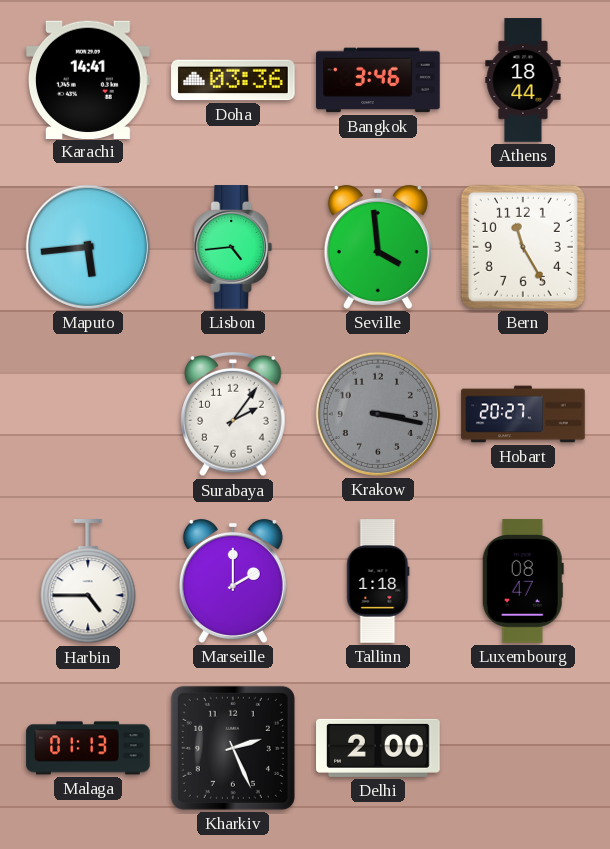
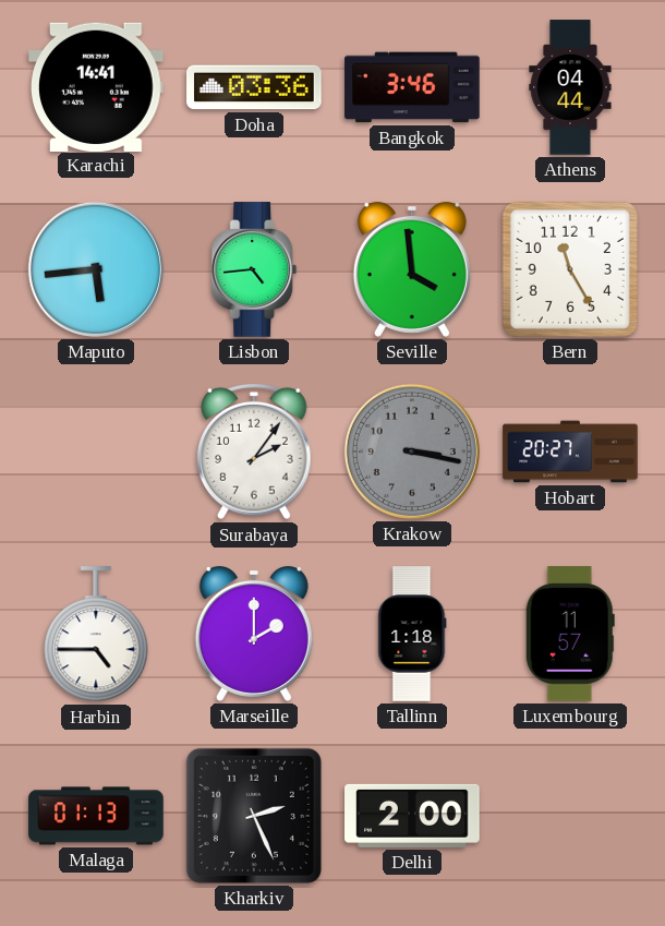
Athens: 18:44 -> 04:44
Luxembourg: 08:47 -> 11:57
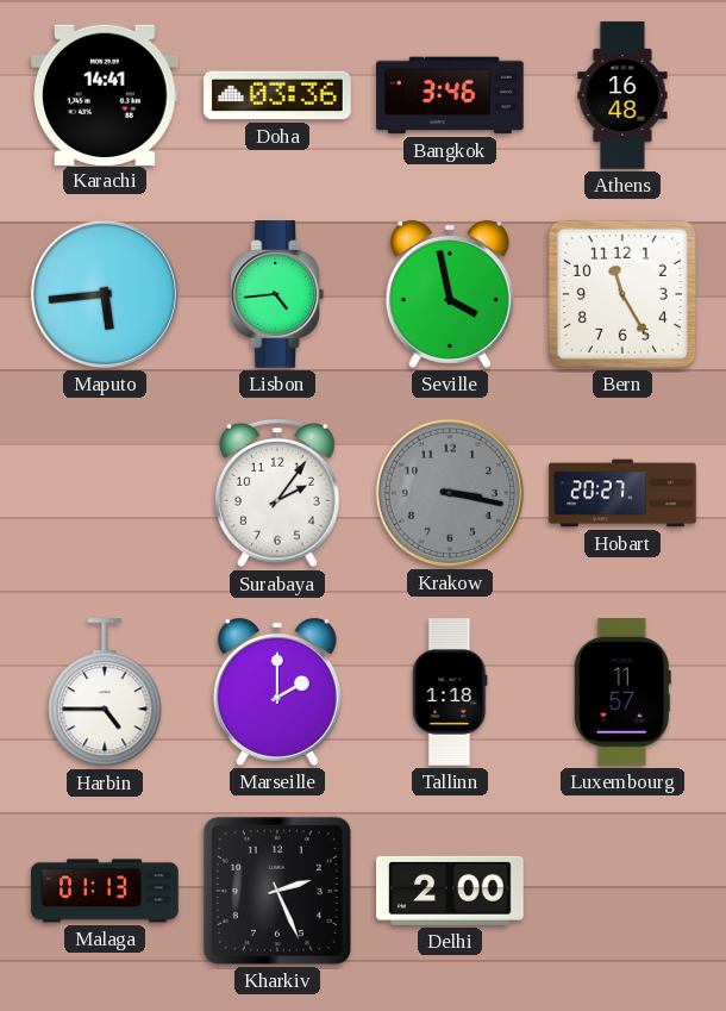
Athens: 04:44 -> 16:48
Seville: 3:59 -> 3:58
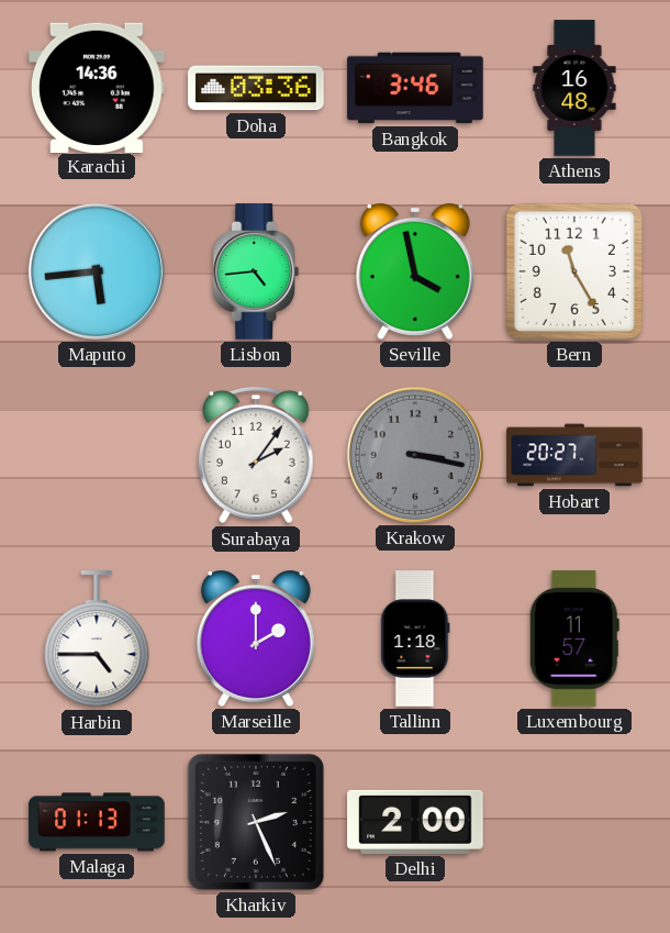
Karachi: 14:41 -> 14:36
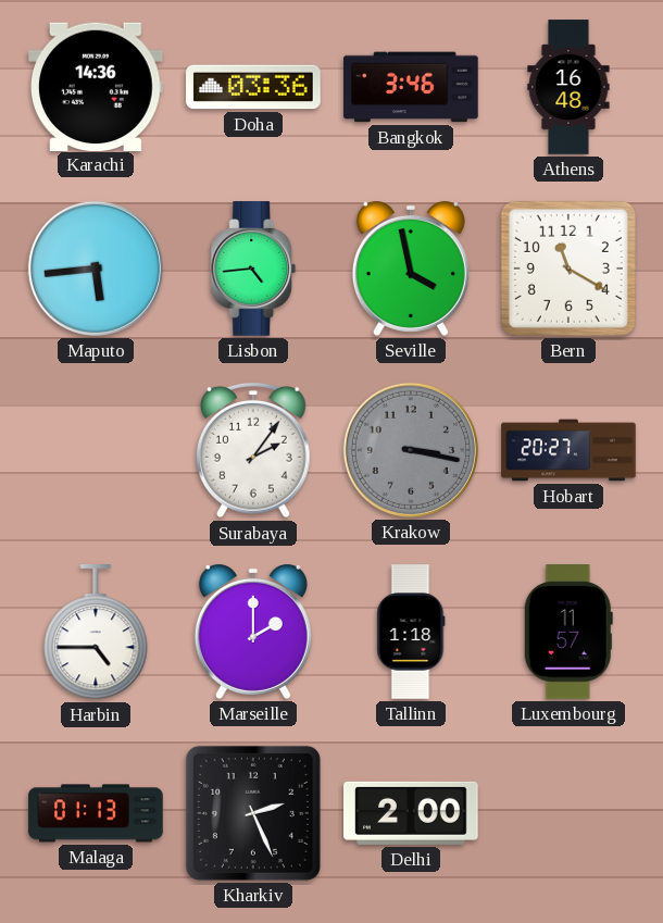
Bern: 11:25 -> 11:20
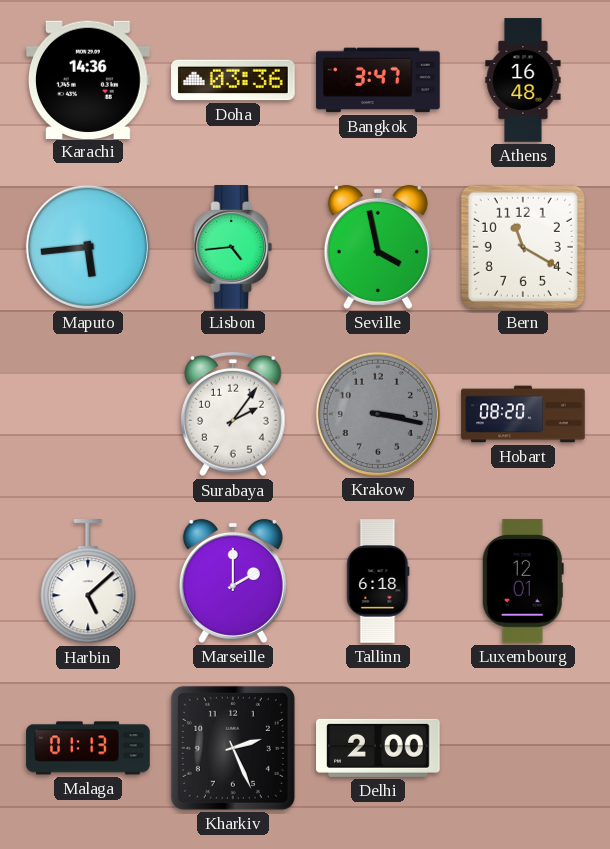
Bangkok: 3:46 -> 3:47
Hobart: 20:27 -> 08:20
Harbin: 4:45 -> 5:08
Tallinn: 1:18 -> 6:18
Luxembourg: 11:57 -> 12:01
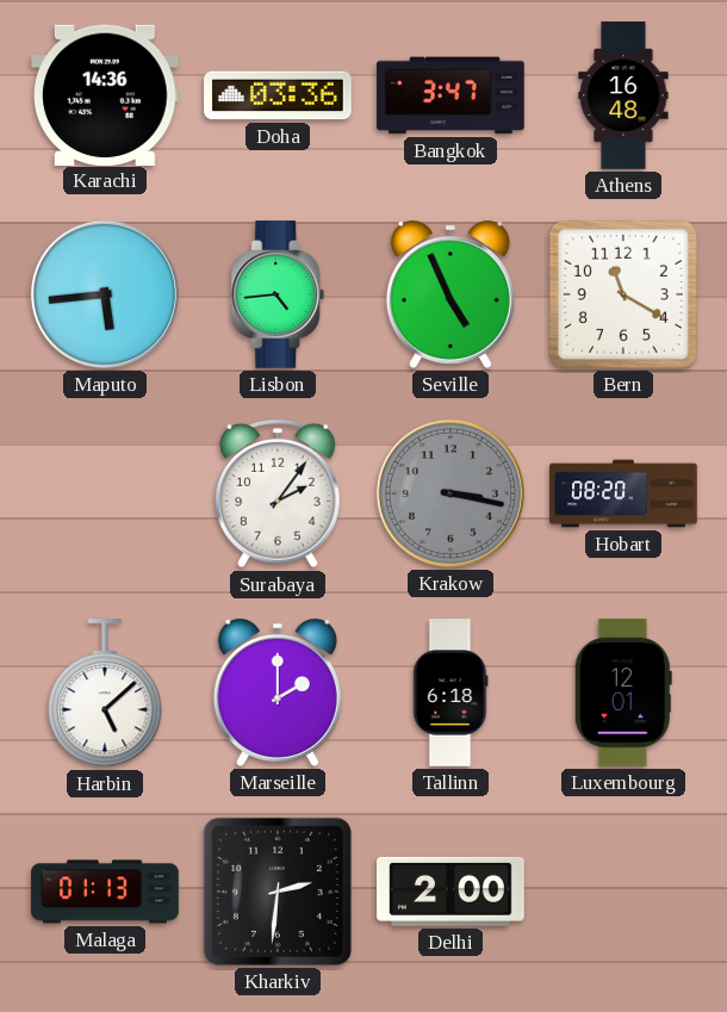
Seville: 3:58 -> 4:56
Kharkiv: 2:26 -> 2:31
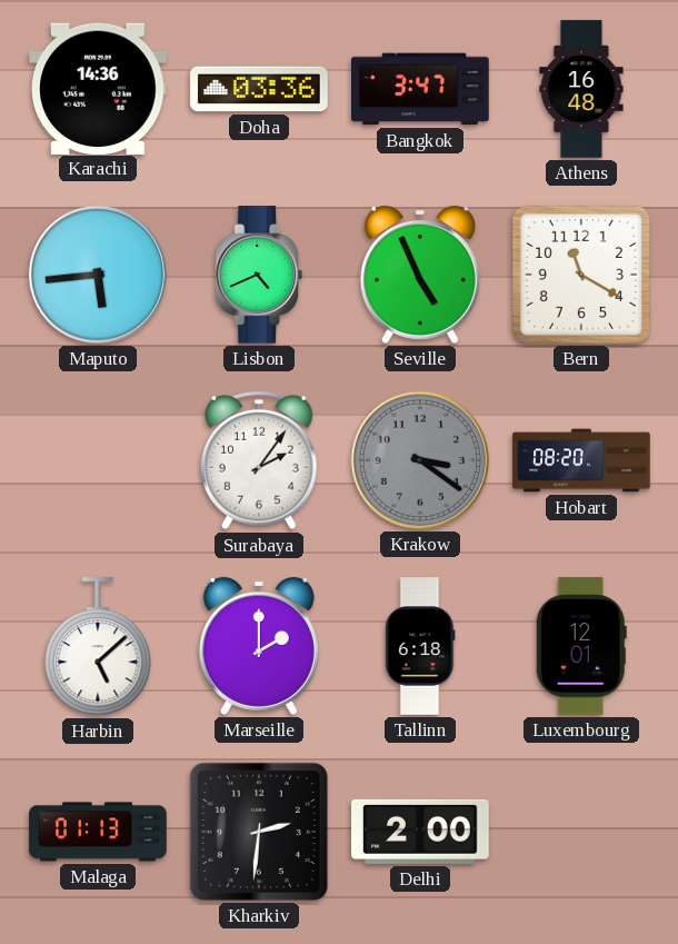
Lisbon: 4:44 -> 4:41
Krakow: 3:17 -> 3:21
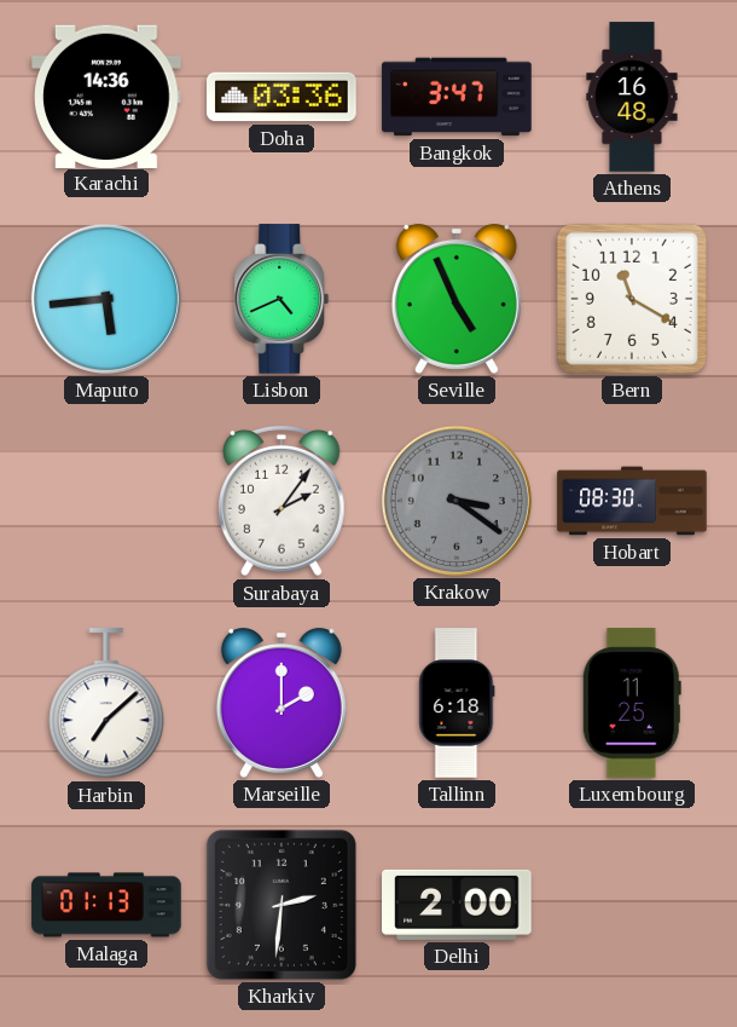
Hobart: 08:20 -> 08:30
Harbin: 5:08 -> 7:08
Luxembourg: 12:01 -> 11:25
